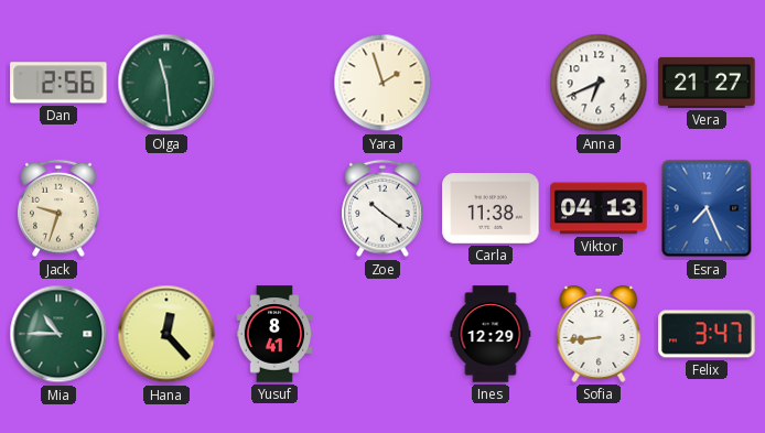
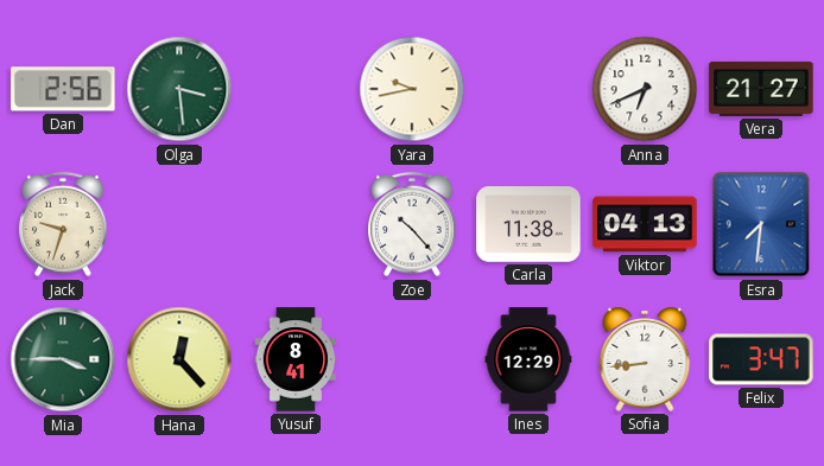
Olga: 11:29 -> 3:29
Yara: 1:57 -> 9:43
Zoe: 10:21 -> 10:23
Esra: 7:26 -> 7:31
Mia: 10:45 -> 3:45
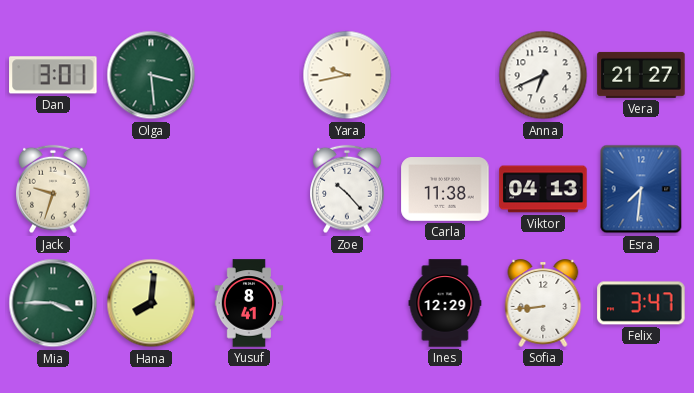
Dan: 2:56 -> 3:01
Hana: 12:23 -> 8:01
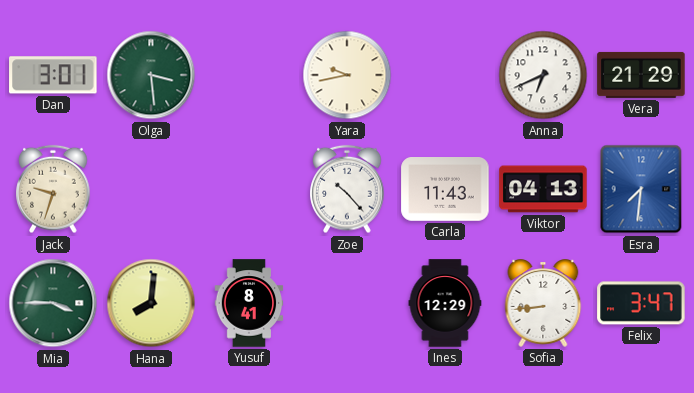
Vera: 21:27 -> 21:29
Carla: 11:38 -> 11:43
